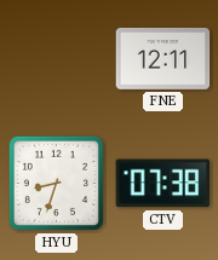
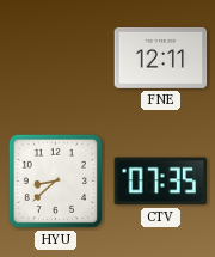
HYU: 8:33 -> 8:38
CTV: 07:38 -> 07:35
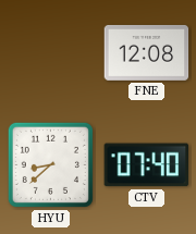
FNE: 12:11 -> 12:08
CTV: 07:35 -> 07:40
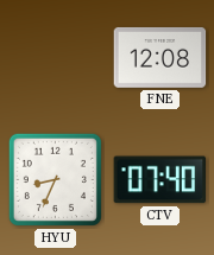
HYU: 8:38 -> 8:34
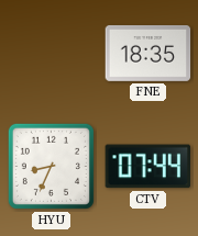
FNE: 12:08 -> 18:35
CTV: 07:40 -> 07:44
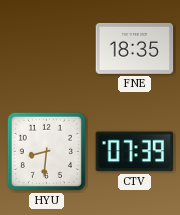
HYU: 8:34 -> 8:31
CTV: 07:44 -> 07:39
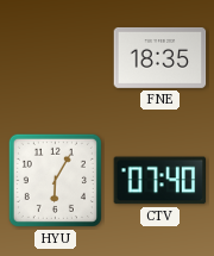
HYU: 8:31 -> 6:05
CTV: 07:39 -> 07:40
